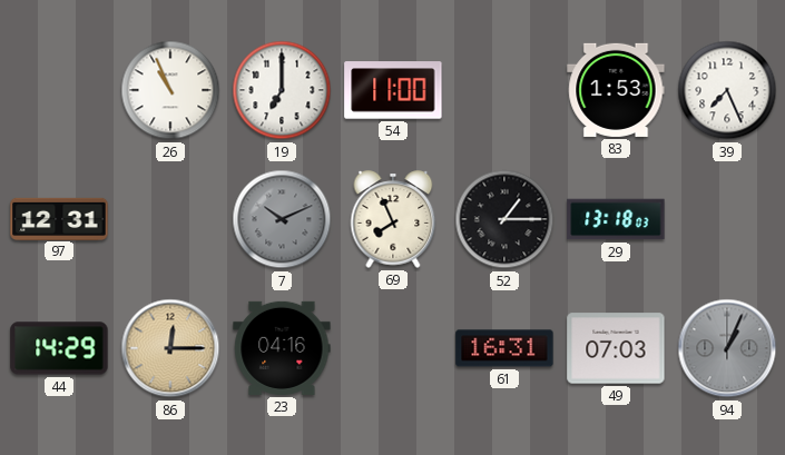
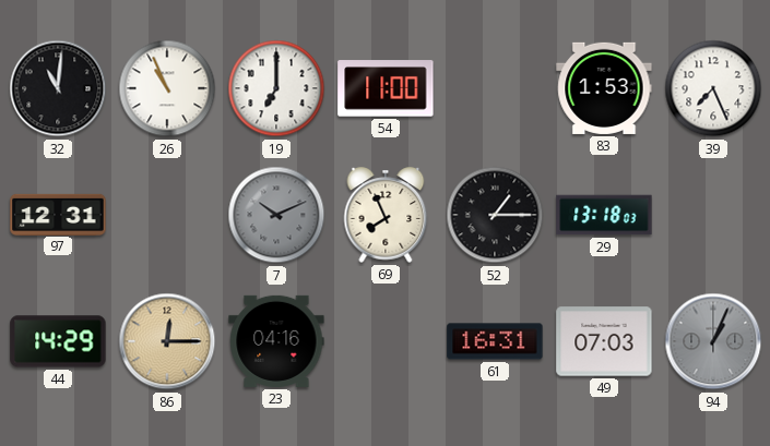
32: none -> 11:01
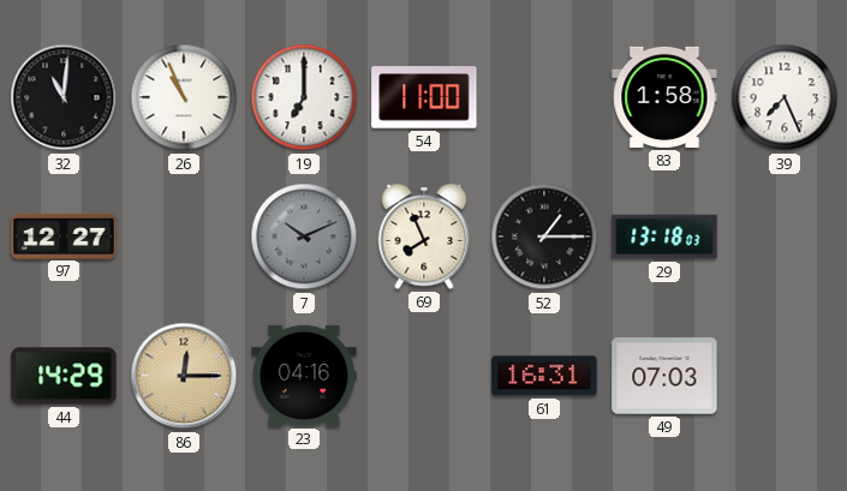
83: 1:53 -> 1:58
97: 12:31 -> 12:27
94: 1:04 -> none
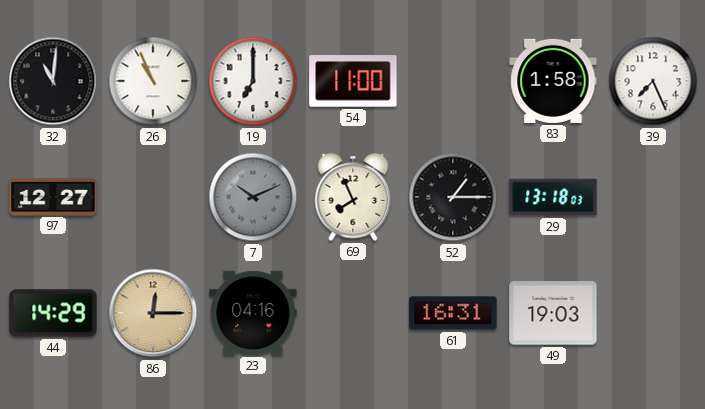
49: 07:03 -> 19:03
